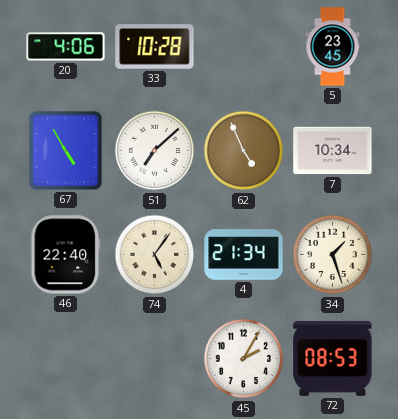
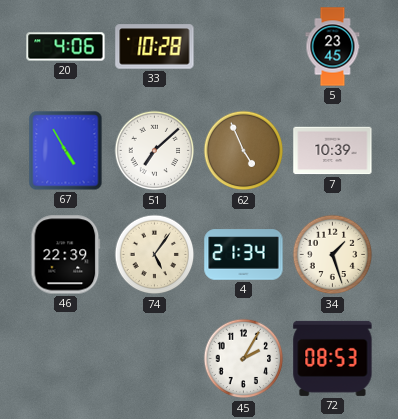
7: 10:34 -> 10:39
46: 22:40 -> 22:39
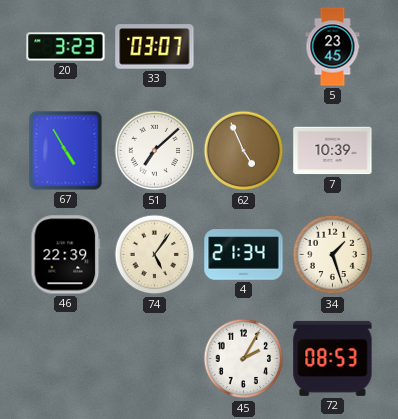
20: 4:06 -> 3:23
33: 10:28 -> 03:07
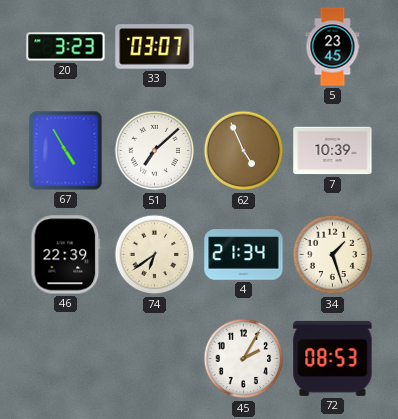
74: 5:06 -> 6:39
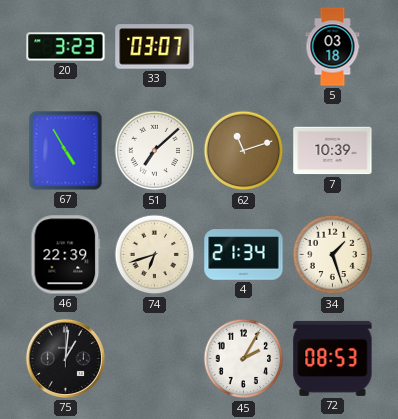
5: 23:45 -> 03:18
62: 4:56 -> 11:12
74: 6:39 -> 6:42
75: none -> 1:01
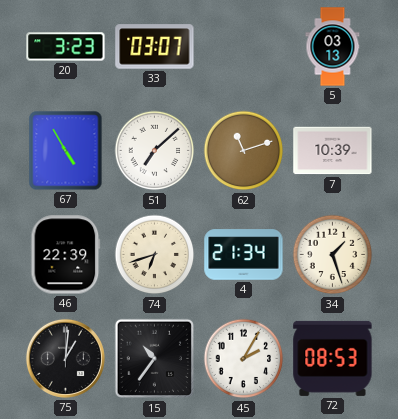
5: 03:18 -> 03:13
15: none -> 10:36
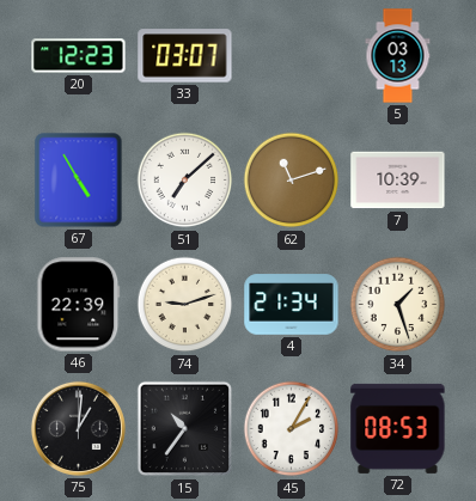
20: 3:23 -> 12:23
74: 6:42 -> 9:12
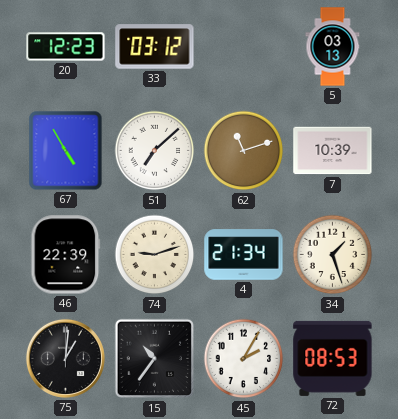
33: 03:07 -> 03:12
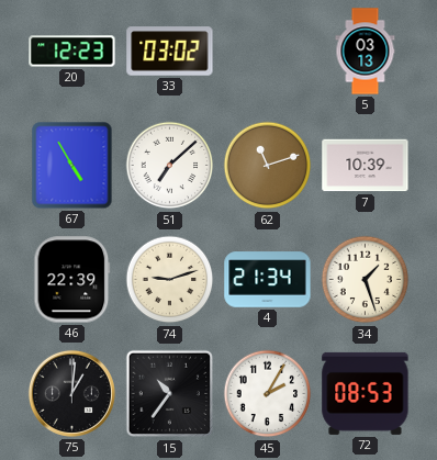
33: 03:12 -> 03:02
